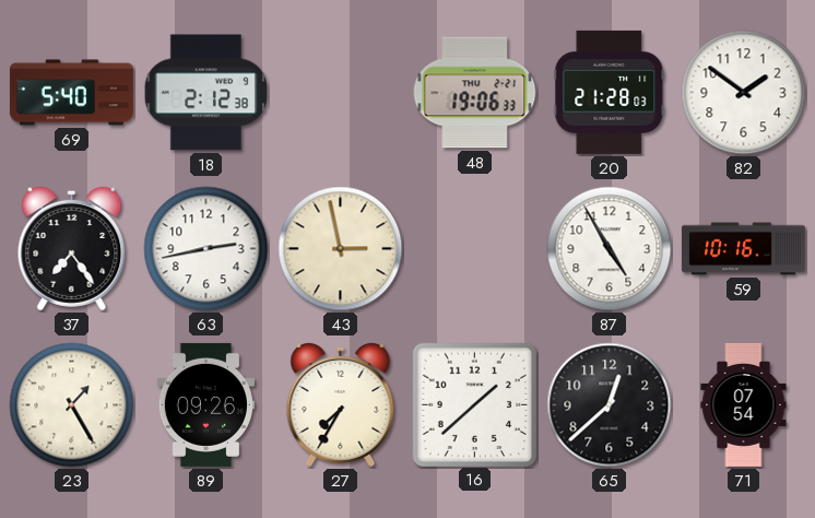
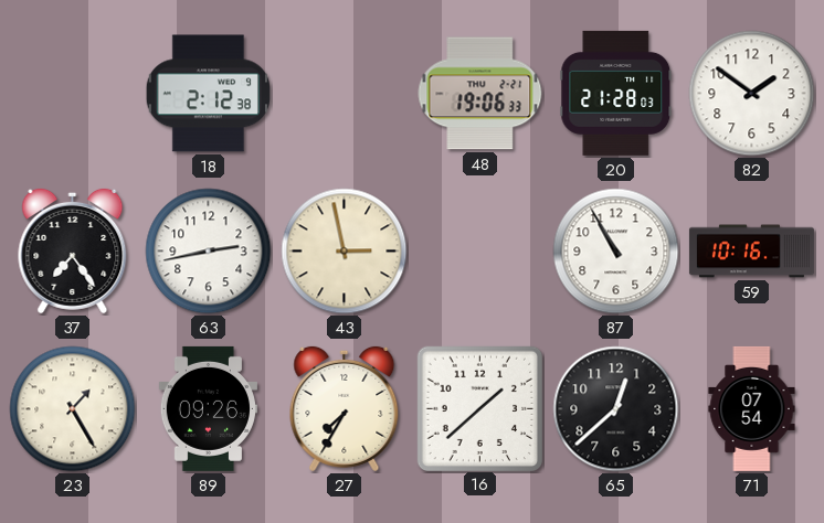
69: 5:40 -> none
87: 4:55 -> 10:55
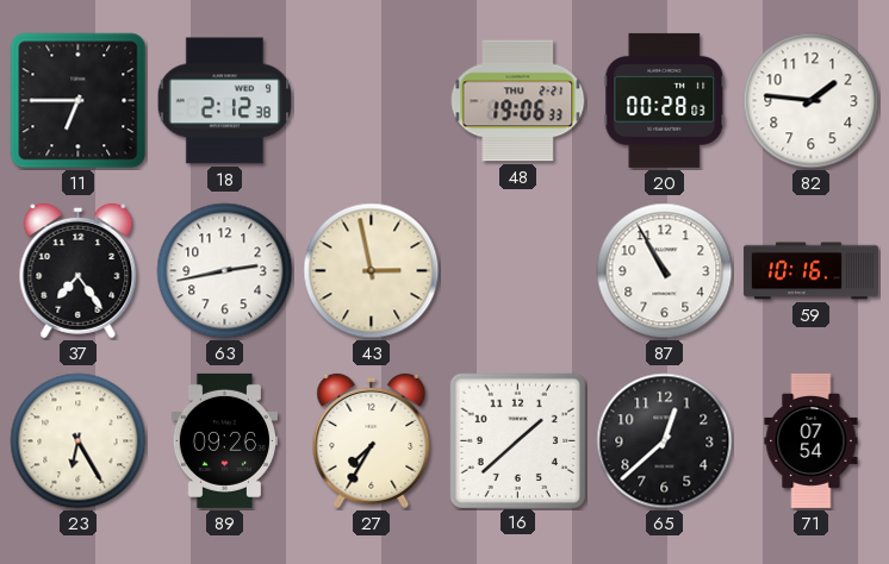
11: none -> 6:45
20: 21:28 -> 00:28
82: 1:51 -> 1:46
23: 1:25 -> 6:25
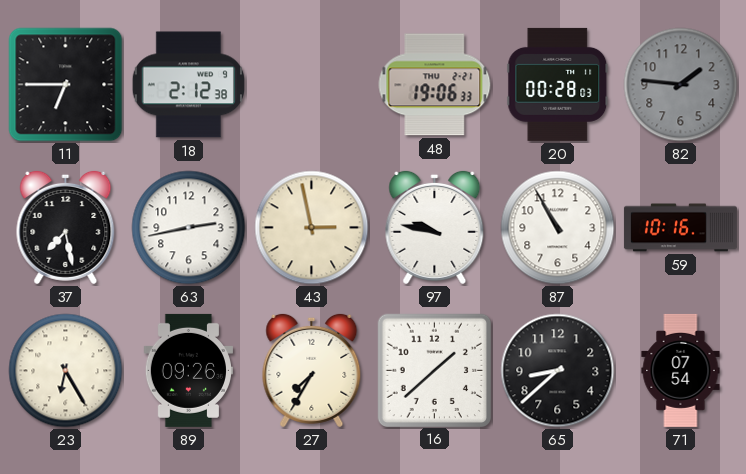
82 dial: white -> grey
37: 7:24 -> 7:28
97: none -> 9:47
65: 12:38 -> 8:38
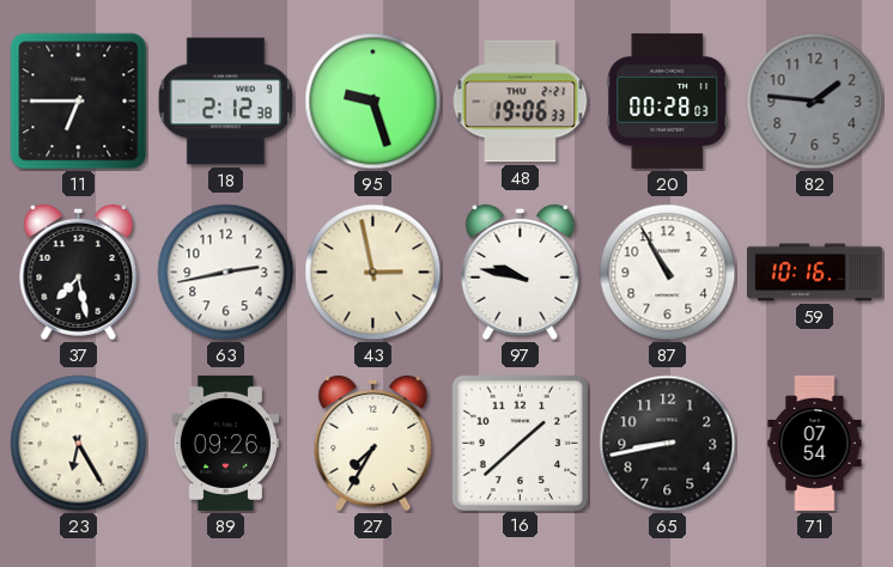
95: none -> 9:27
65: 8:38 -> 8:43
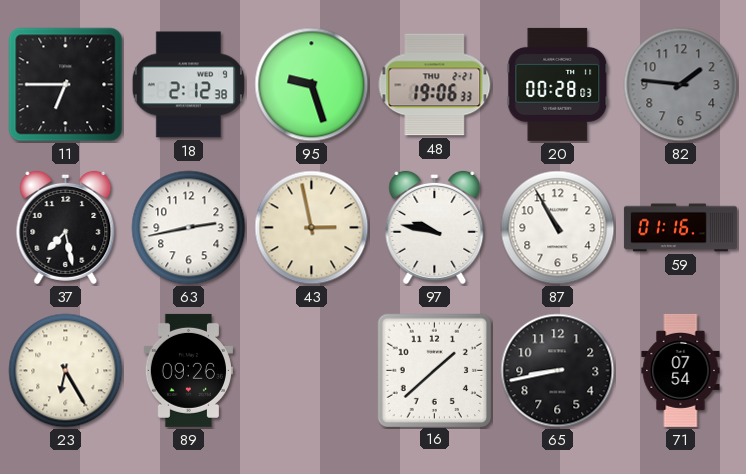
59: 10:16 -> 01:16
27: 7:35 -> none
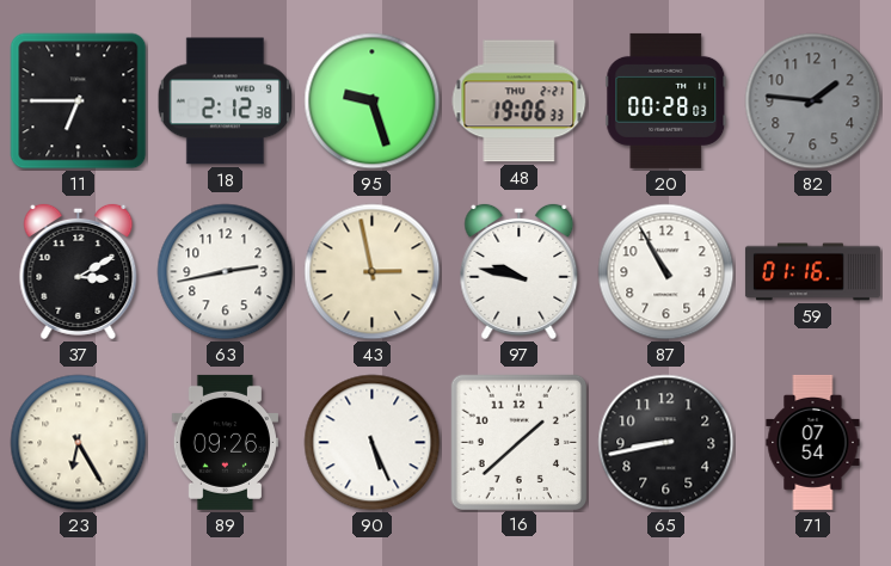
37: 7:28 -> 3:10
90: none -> 5:26
